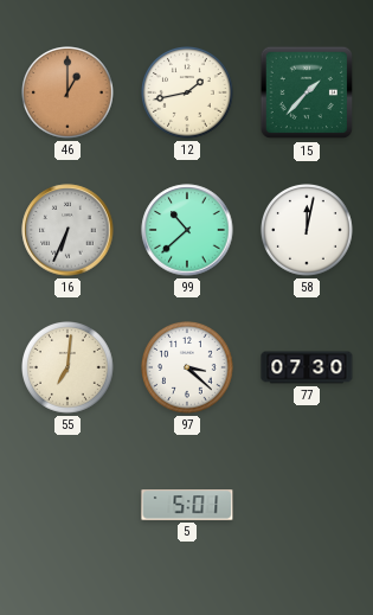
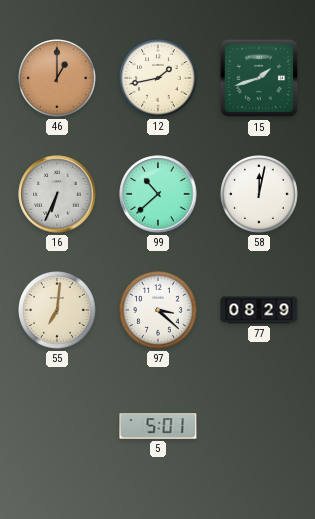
15: 1:37 -> 1:42
77: 07:30 -> 08:29
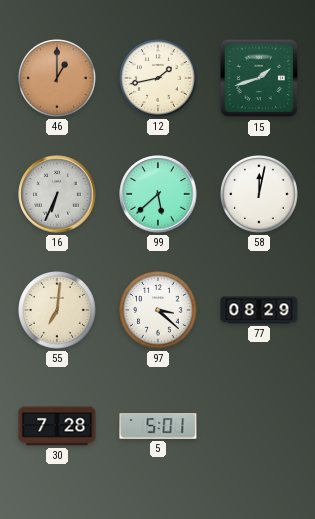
99: 10:38 -> 5:38
30: none -> 7:28
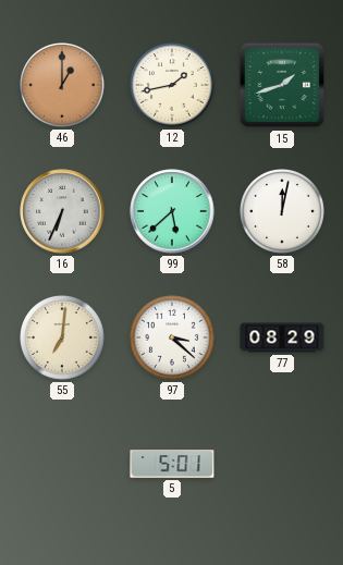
30: 7:28 -> none
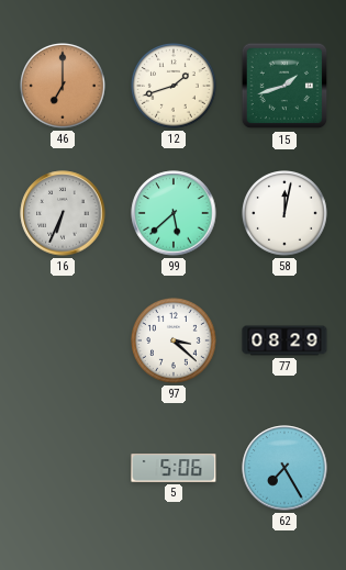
46: 1:00 -> 7:00
12: 1:43 -> 1:42
55: 7:01 -> none
5: 5:01 -> 5:06
62: none -> 7:25
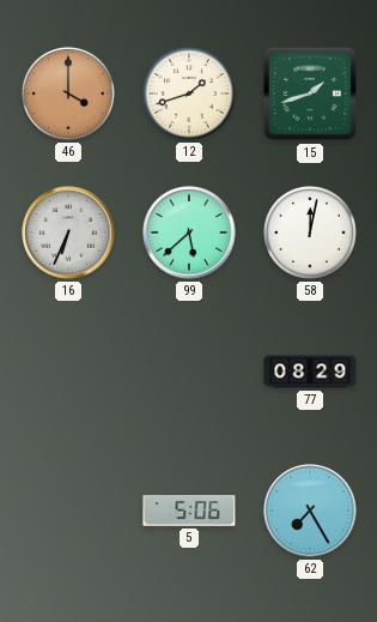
46: 7:00 -> 4:00
97: 3:22 -> none
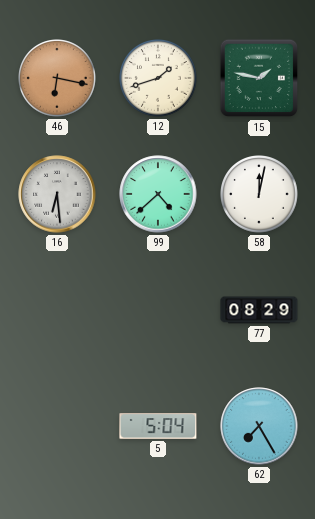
46: 4:00 -> 6:17
15: 1:42 -> 1:47
16: 6:34 -> 6:29
99: 5:38 -> 4:38
5: 5:06 -> 5:04
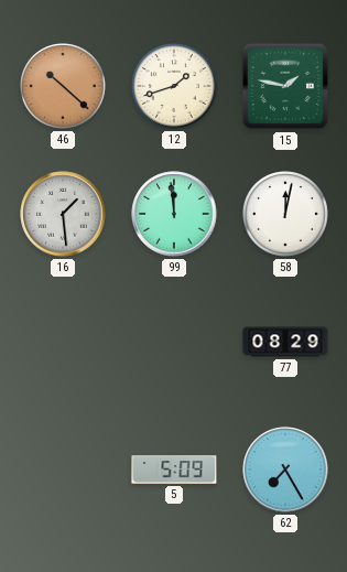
46: 6:17 -> 10:22
16: 6:29 -> 1:29
99: 4:38 -> 11:59
5: 5:04 -> 5:09
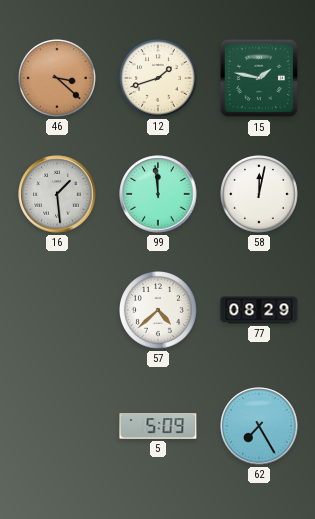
46: 10:22 -> 3:22
57: none -> 4:38
